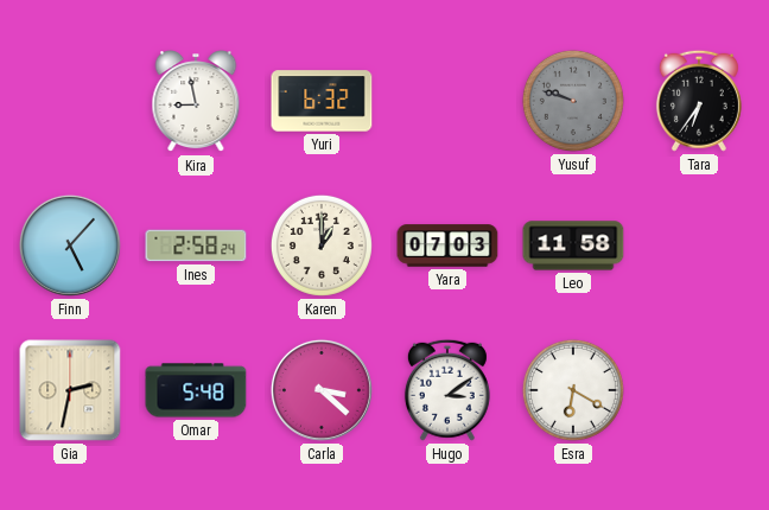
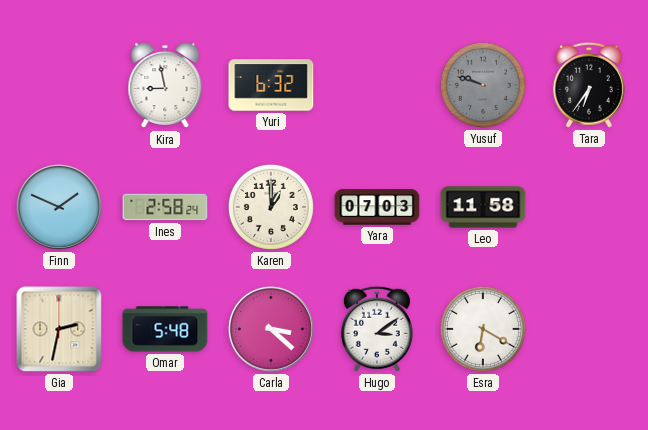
Finn: 5:07 -> 1:49
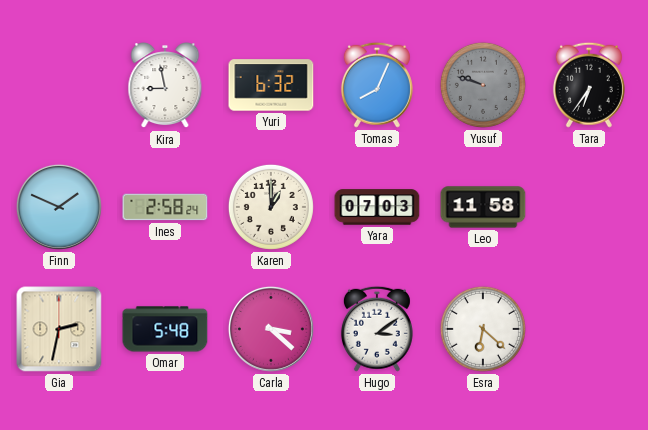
Tomas: none -> 8:04
Esra: 6:20 -> 6:22
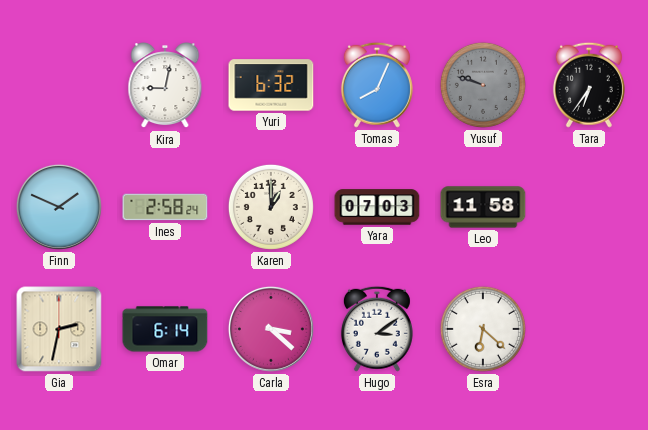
Kira: 8:58 -> 9:02
Omar: 5:48 -> 6:14
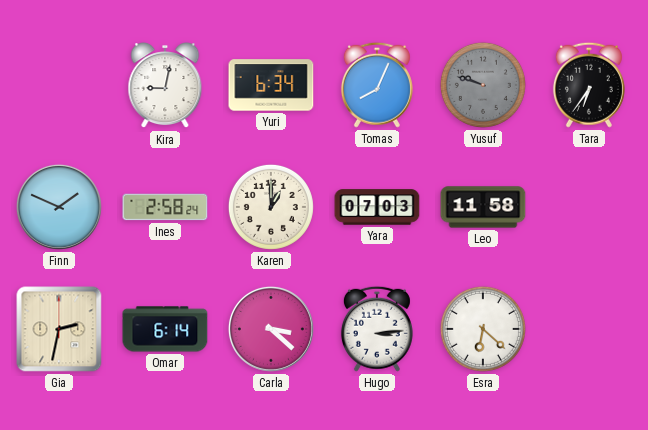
Yuri: 6:32 -> 6:34
Hugo: 3:09 -> 3:14
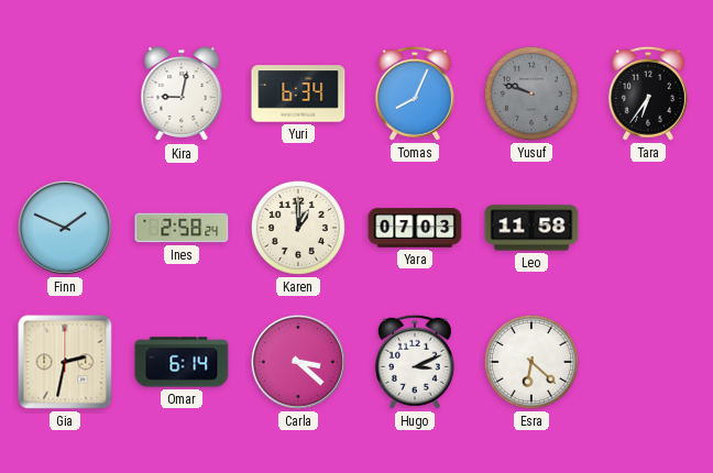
Hugo: 3:14 -> 3:11
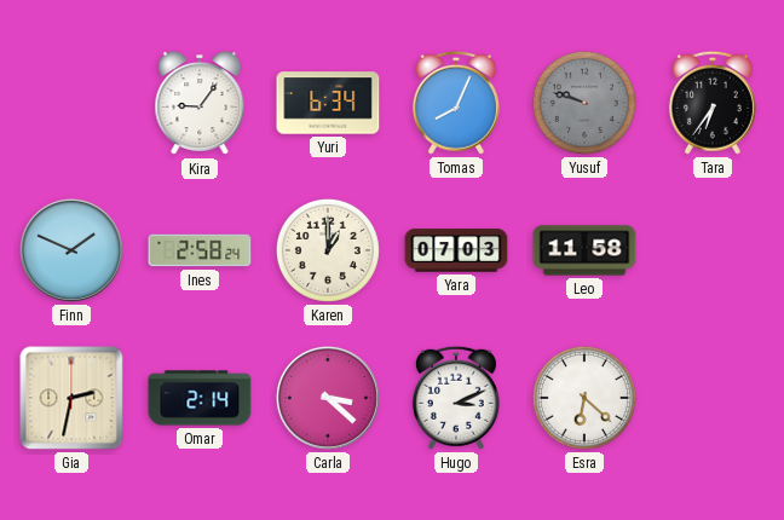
Kira: 9:02 -> 9:06
Omar: 6:14 -> 2:14
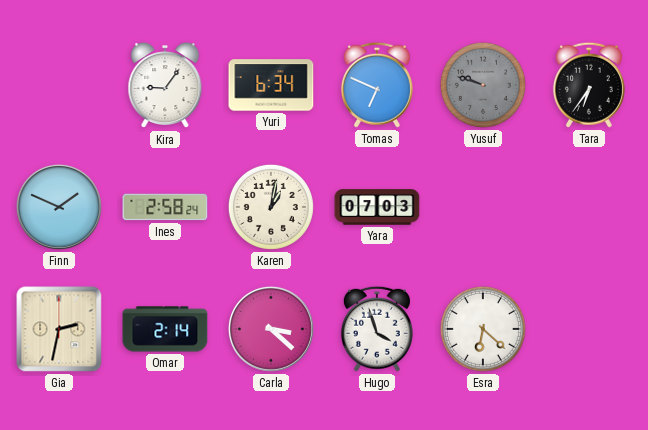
Tomas: 8:04 -> 6:49
Karen: 1:00 -> 1:02
Leo: 11:58 -> none
Hugo: 3:11 -> 3:57
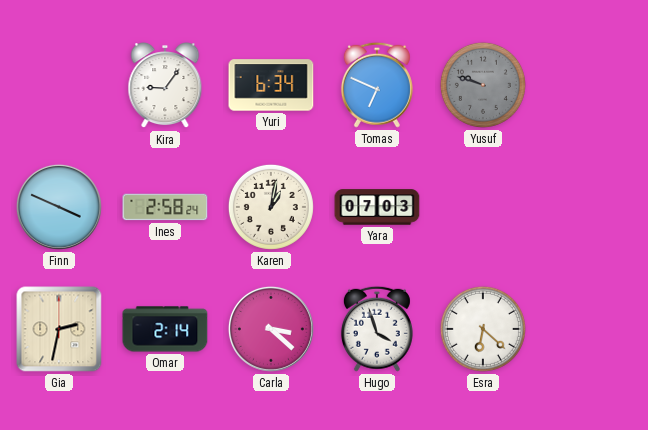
Tara: 6:36 -> none
Finn: 1:49 -> 3:49
